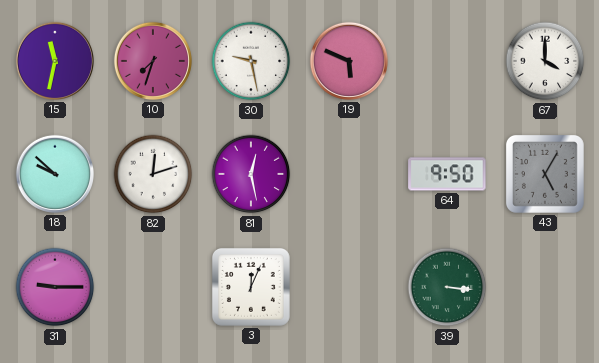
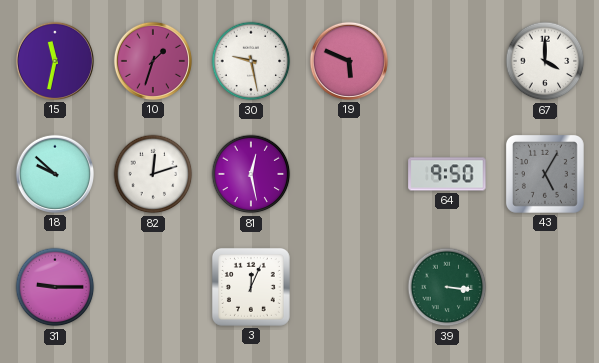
10: 7:33 -> 1:33
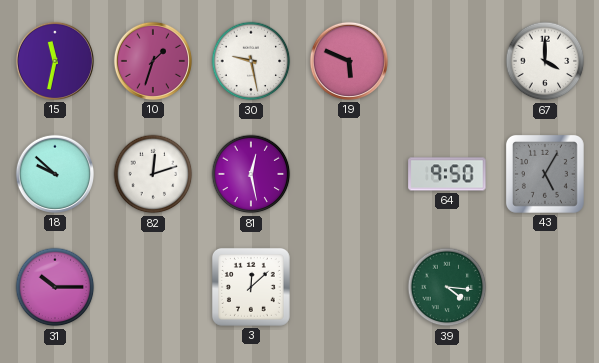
31: 9:15 -> 10:15
3: 12:04 -> 12:08
39: 3:16 -> 4:16
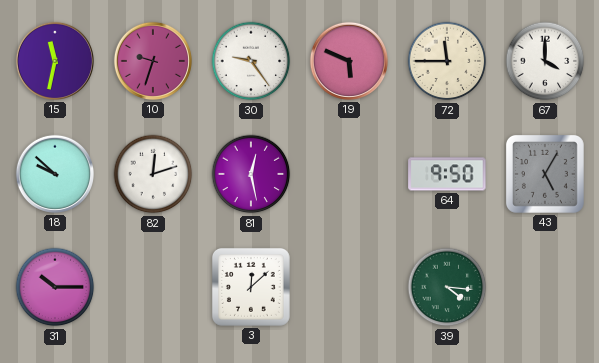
10: 1:33 -> 9:33
30: 9:28 -> 9:24
72: none -> 11:45
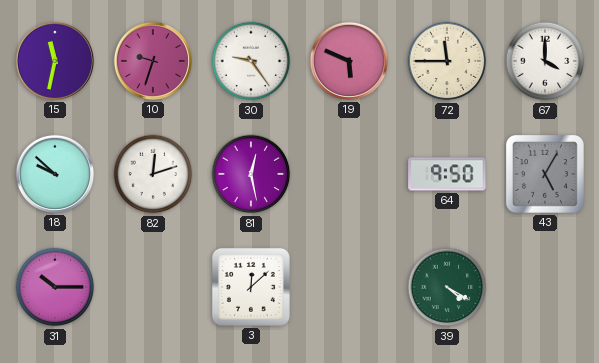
39: 4:16 -> 4:20
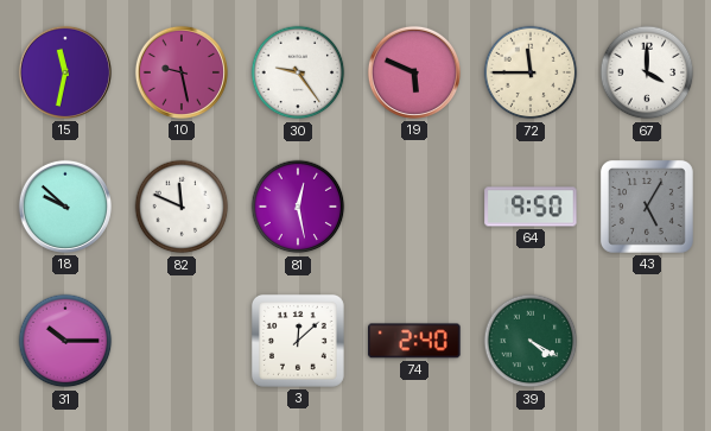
10: 9:33 -> 9:28
82: 12:12 -> 11:49
74: none -> 2:40
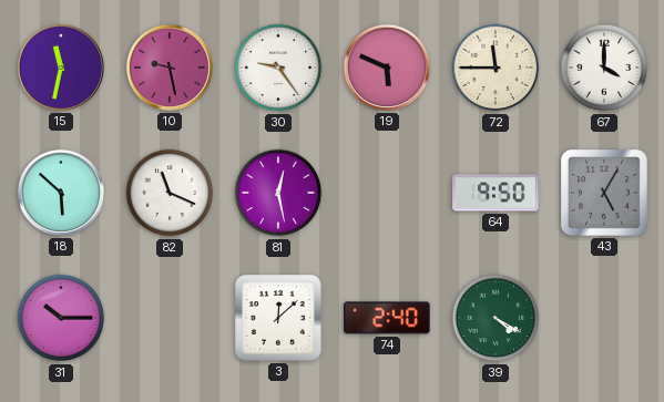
18: 9:52 -> 5:52
82: 11:49 -> 11:19
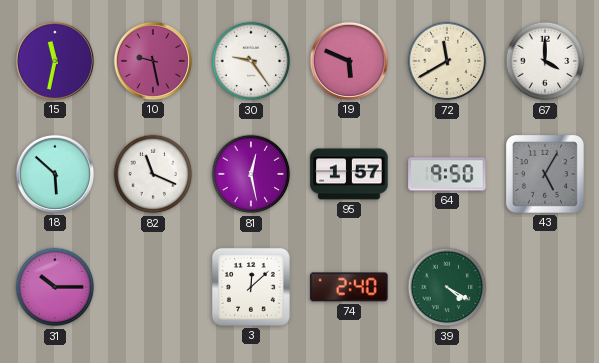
72: 11:45 -> 11:40
95: none -> 1:57
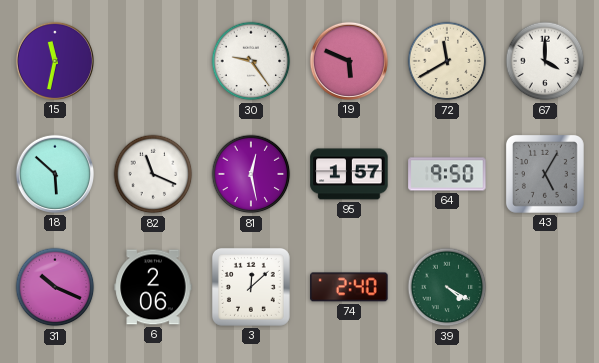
10: 9:28 -> none
31: 10:15 -> 10:19
6: none -> 2:06
